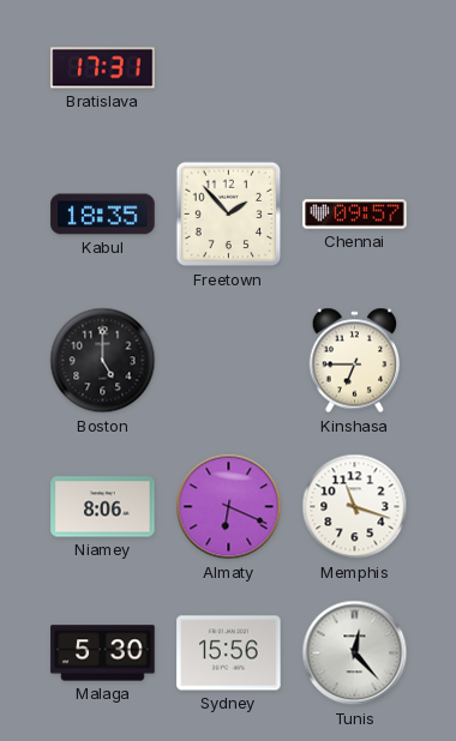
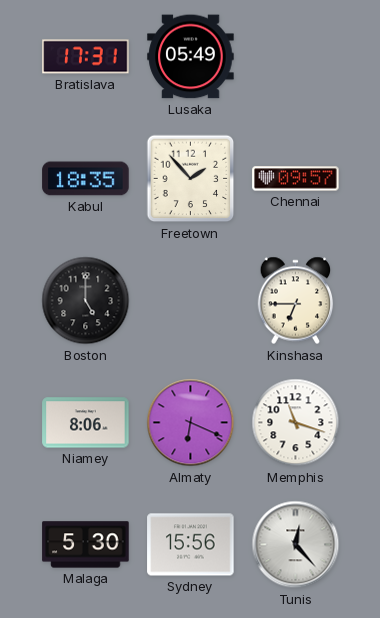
Lusaka: none -> 05:49
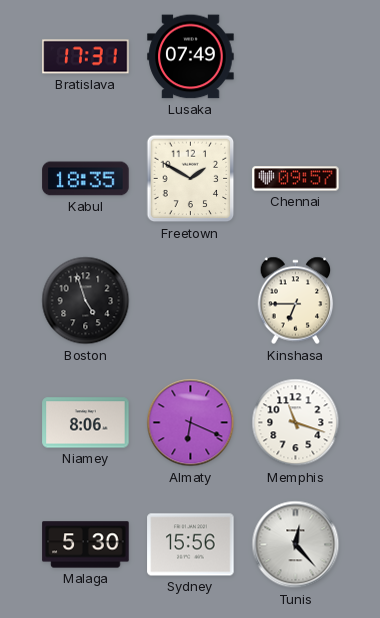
Lusaka: 05:49 -> 07:49
Freetown: 1:53 -> 1:50
Boston: 5:00 -> 4:57
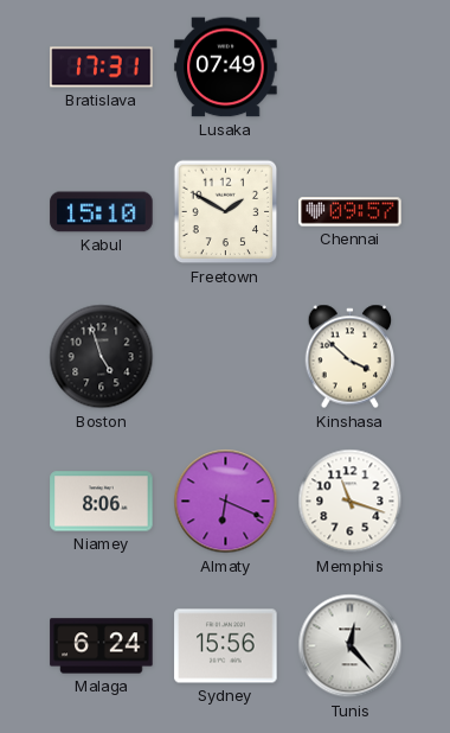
Kabul: 18:35 -> 15:10
Kinshasa: 6:45 -> 3:52
Malaga: 5:30 -> 6:24
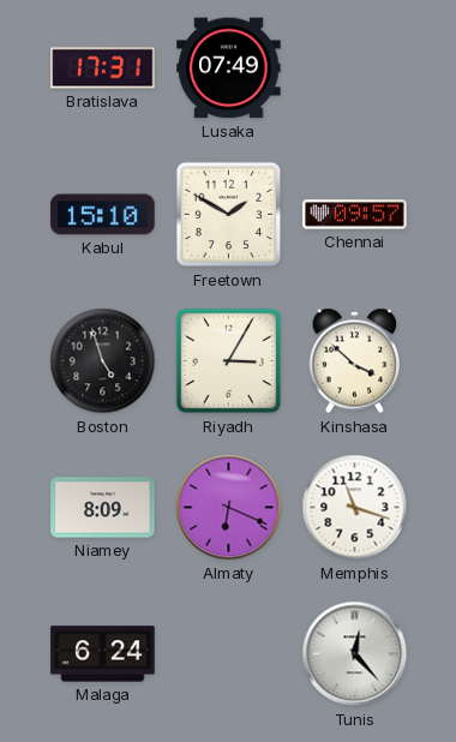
Riyadh: none -> 3:05
Niamey: 8:06 -> 8:09
Sydney: 15:56 -> none
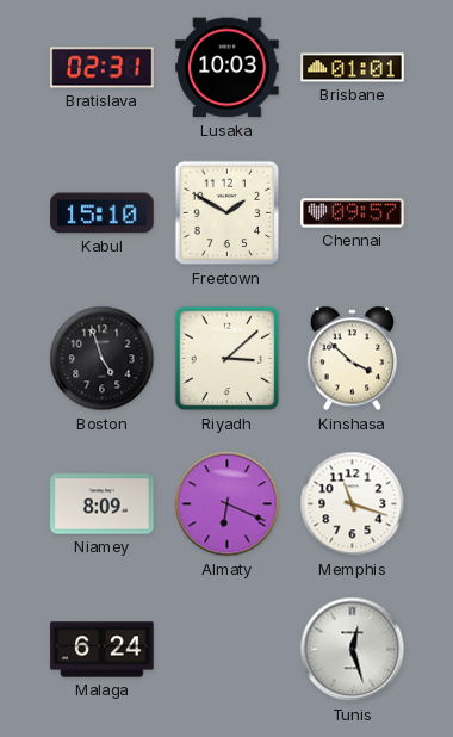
Bratislava: 17:31 -> 02:31
Lusaka: 07:49 -> 10:03
Brisbane: none -> 01:01
Riyadh: 3:05 -> 3:08
Tunis: 12:23 -> 12:27
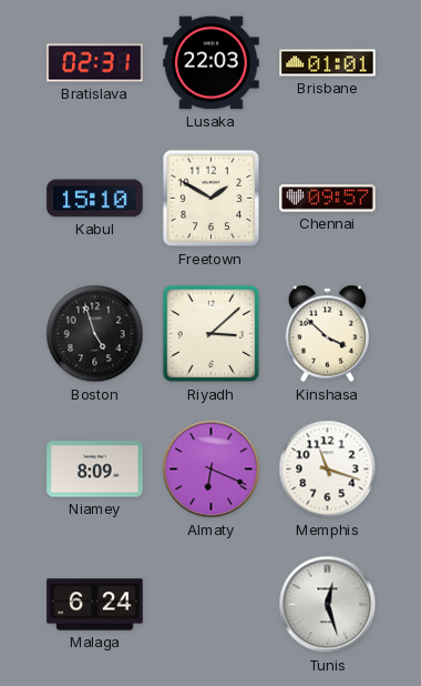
Lusaka: 10:03 -> 22:03
